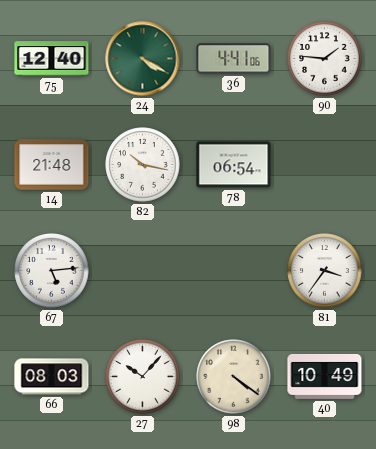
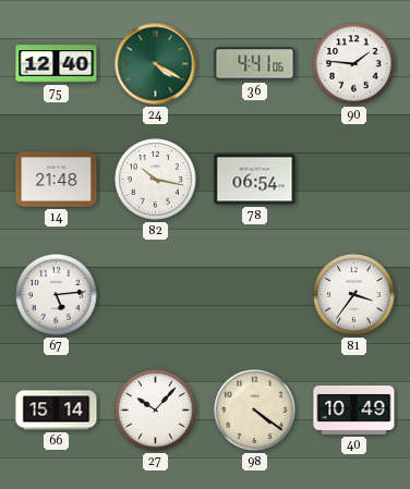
66: 08:03 -> 15:14
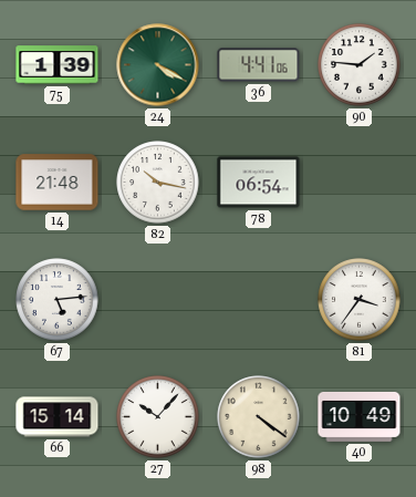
75: 12:40 -> 1:39
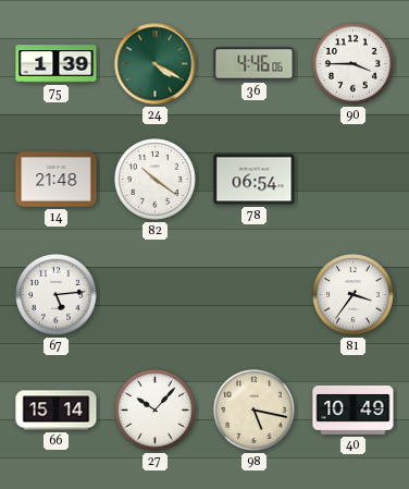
36: 4:41 -> 4:46
90: 1:46 -> 3:45
82: 10:17 -> 10:21
98: 4:21 -> 5:17
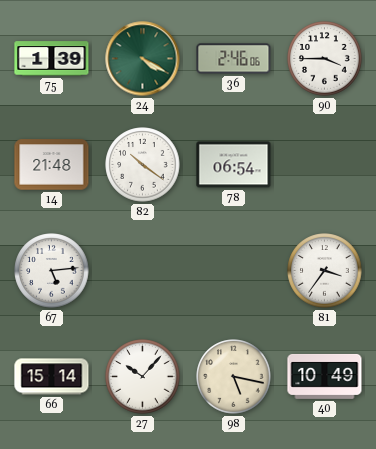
36: 4:46 -> 2:46
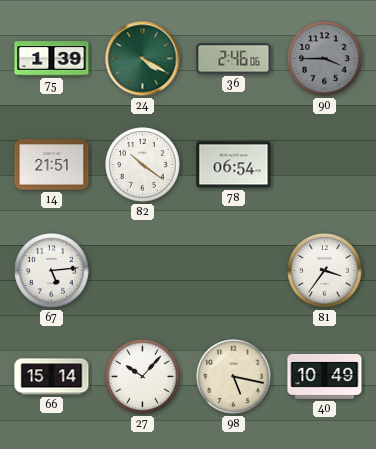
90 dial: white -> grey
14: 21:48 -> 21:51
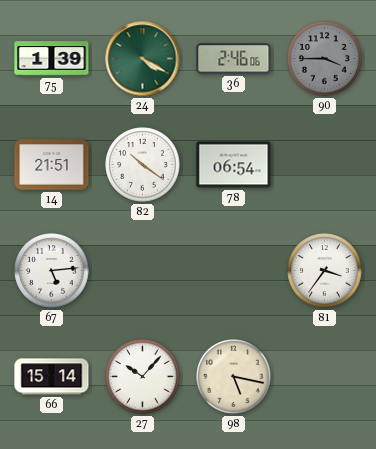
40: 10:49 -> none
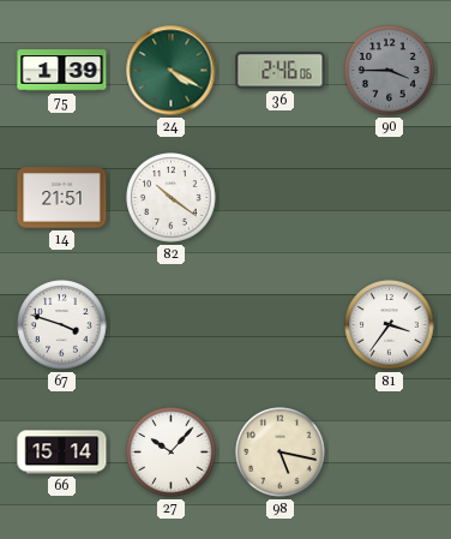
78: 06:54 -> none
67: 5:14 -> 3:48
